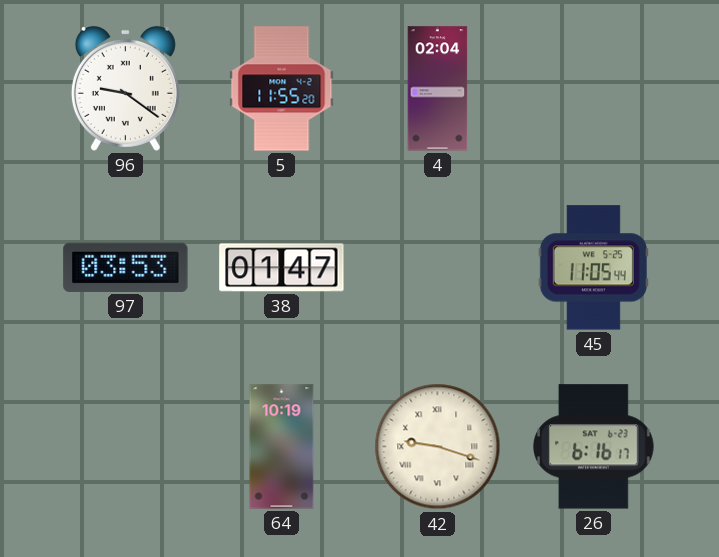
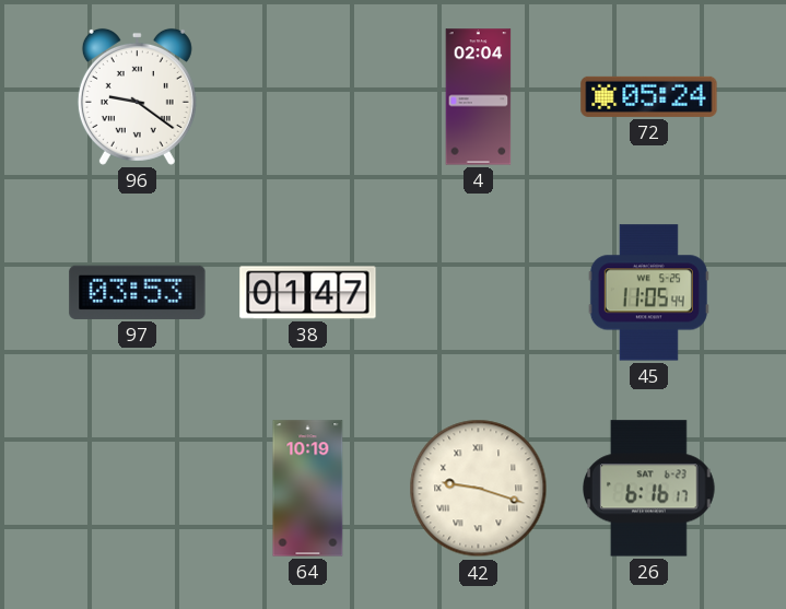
5: 11:55 -> none
72: none -> 05:24
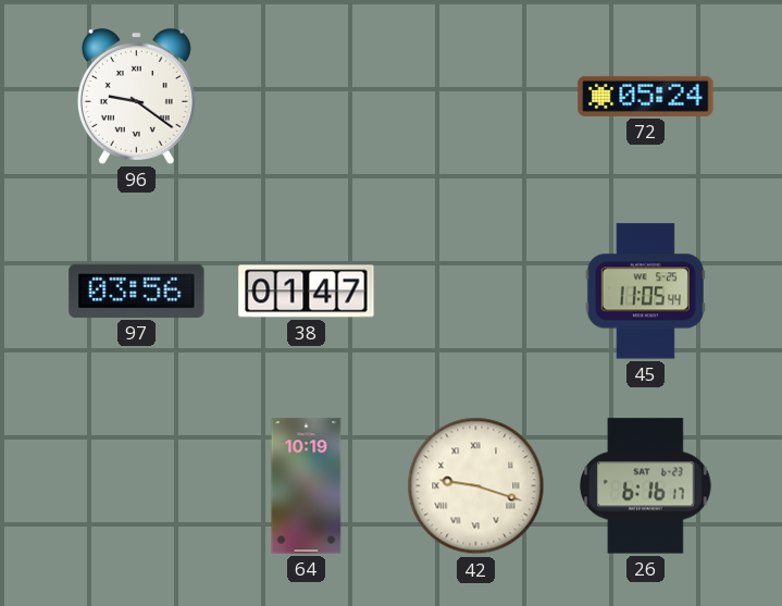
4: 02:04 -> none
97: 03:53 -> 03:56
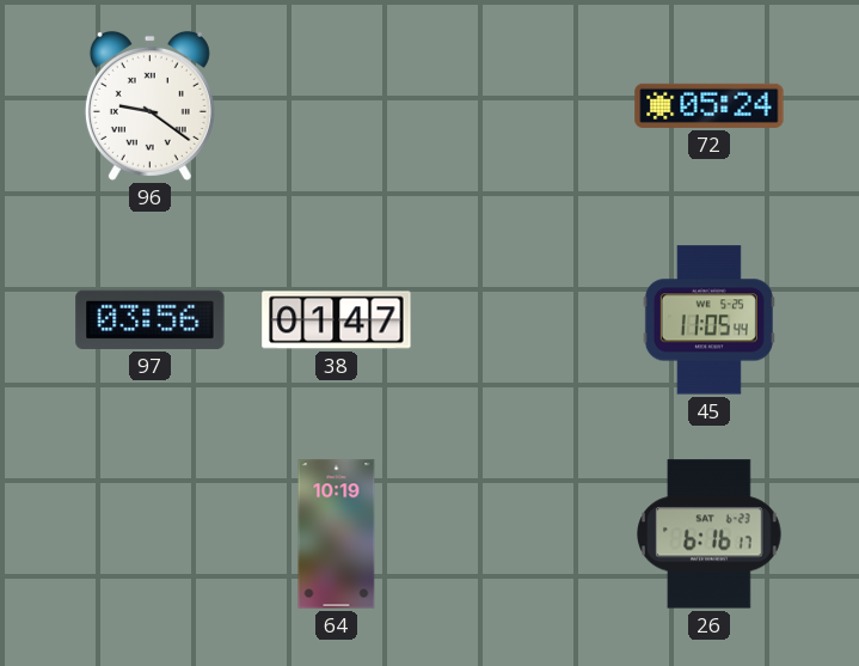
42: 9:18 -> none
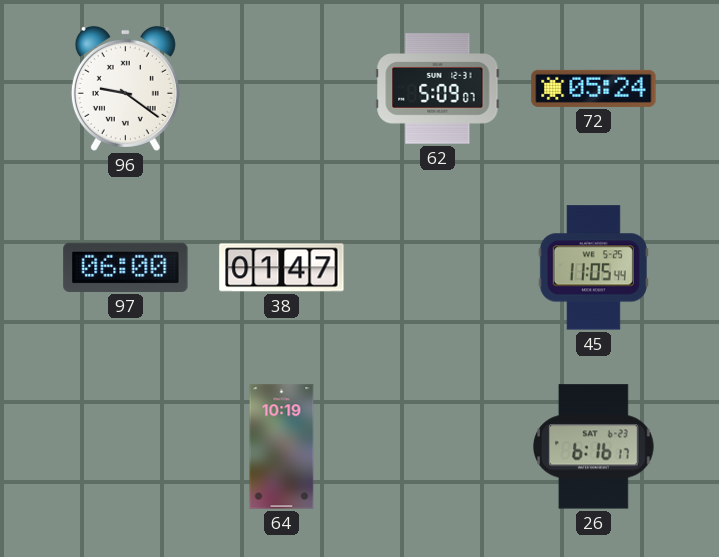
62: none -> 5:09
97: 03:56 -> 06:00
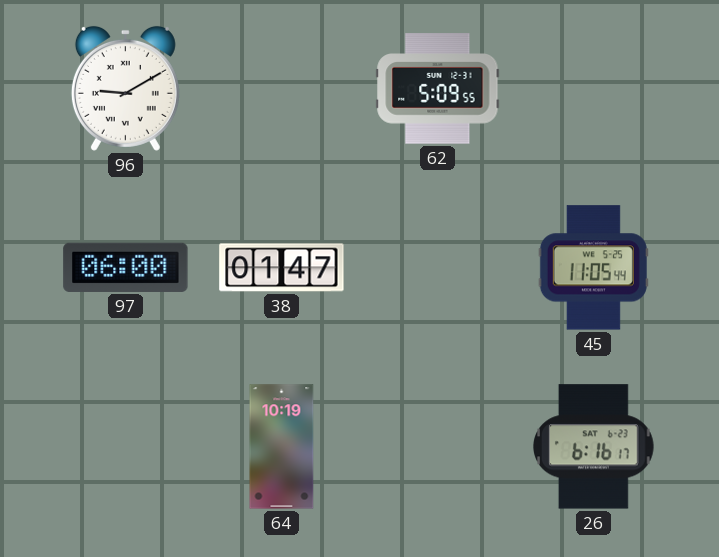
96: 9:21 -> 9:10
62: 5:09:07 -> 5:09:55
72: 05:24 -> none
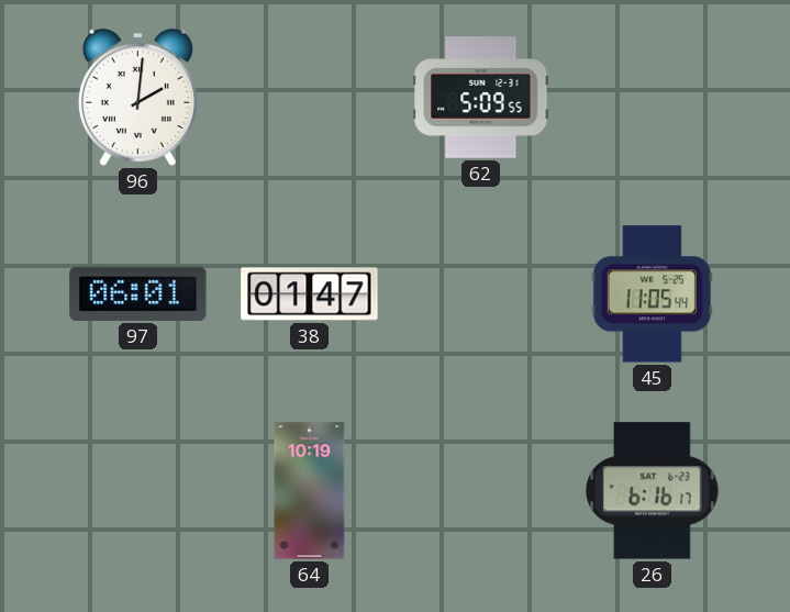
96: 9:10 -> 2:01
97: 06:00 -> 06:01
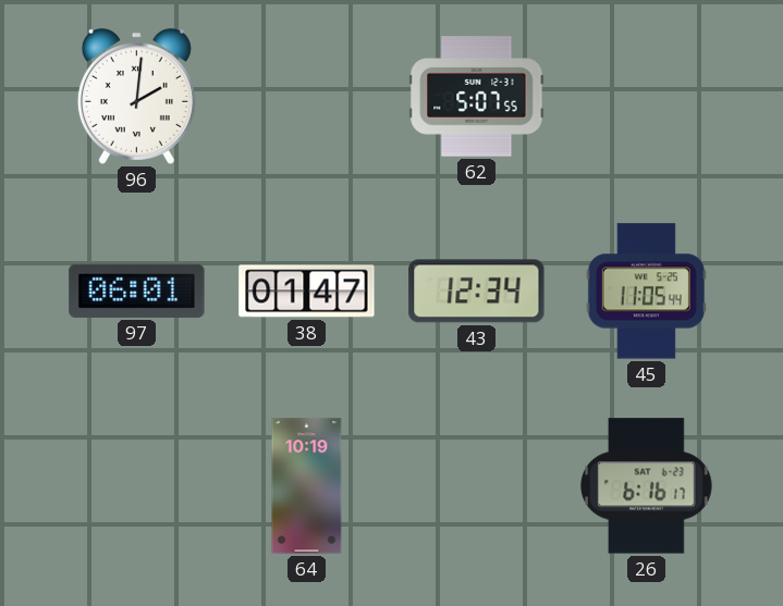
62: 5:09 -> 5:07
43: none -> 12:34
